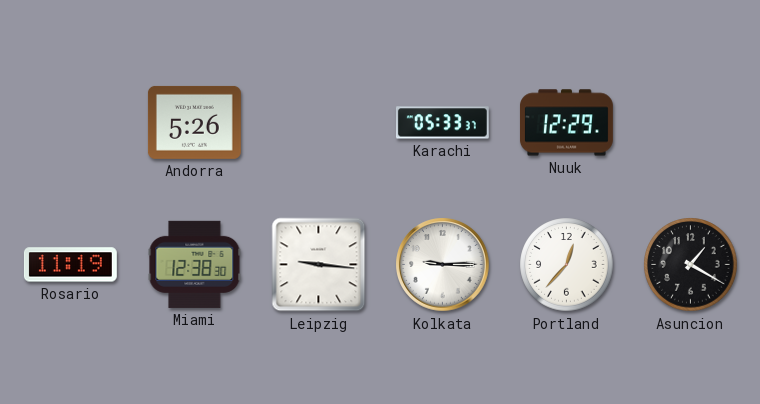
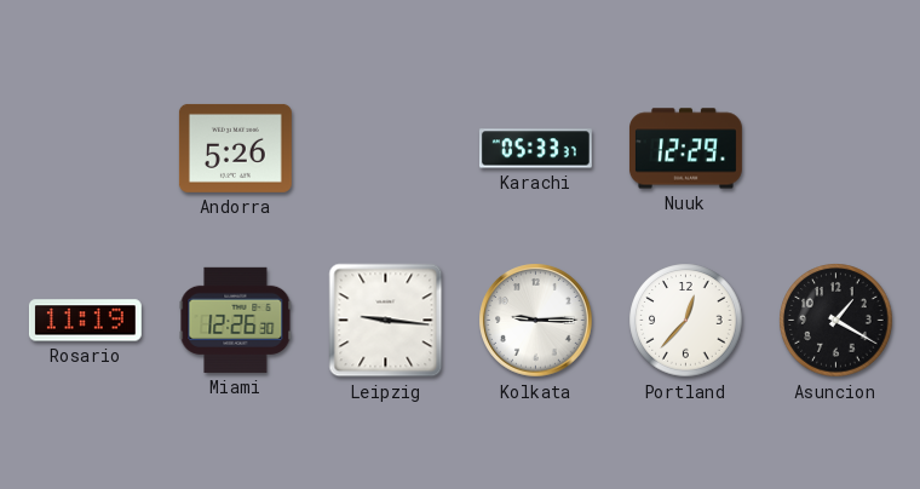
Miami: 12:38 -> 12:26
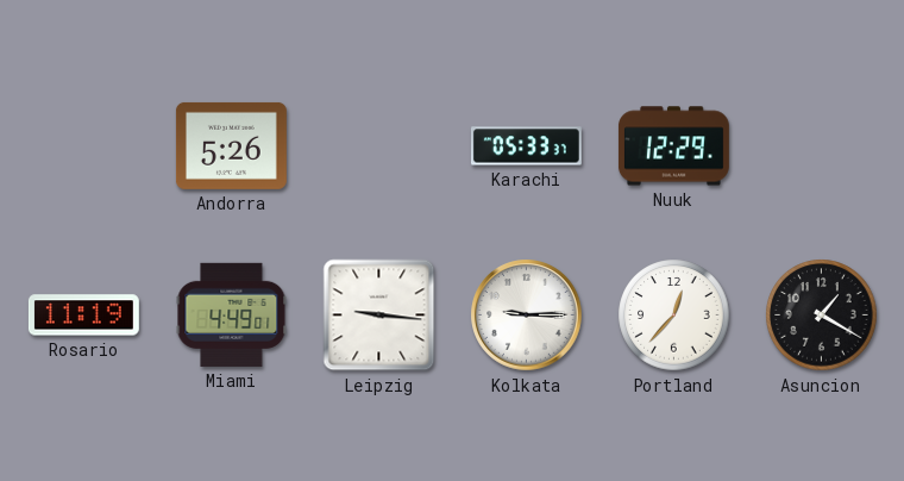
Miami: 12:26 -> 4:49
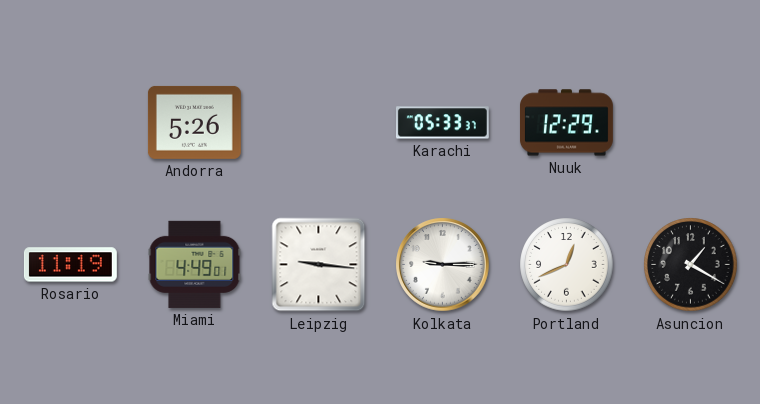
Portland: 12:37 -> 12:41
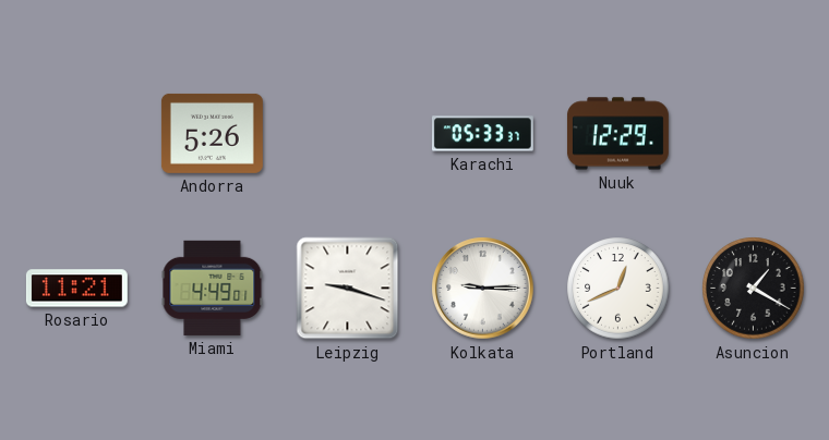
Rosario: 11:19 -> 11:21
Leipzig: 9:16 -> 9:18
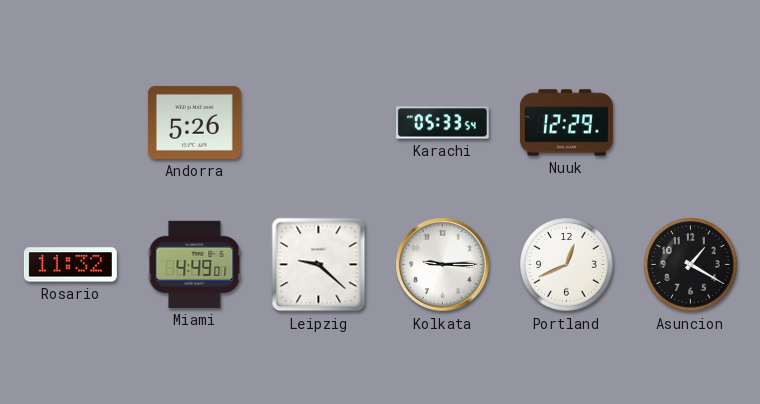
Karachi: 05:33:37 -> 05:33:54
Rosario: 11:21 -> 11:32
Leipzig: 9:18 -> 9:22
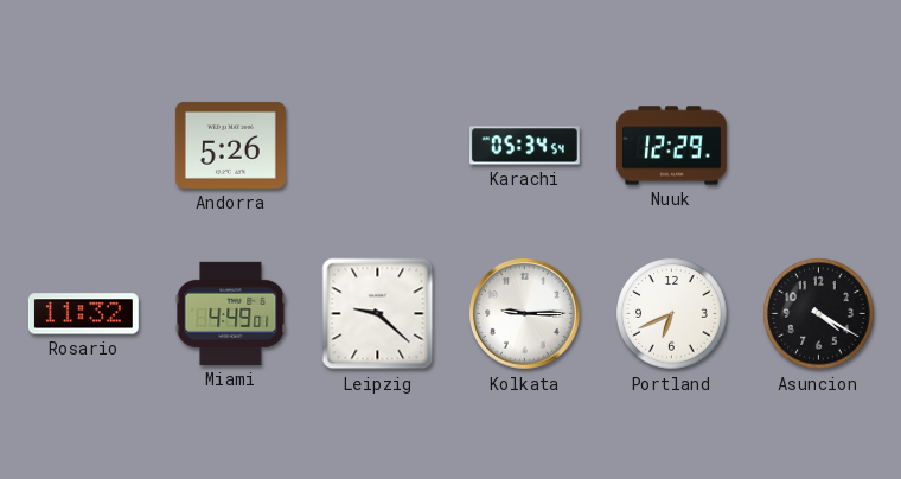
Karachi: 05:33 -> 05:34
Portland: 12:41 -> 6:41
Asuncion: 1:20 -> 4:20
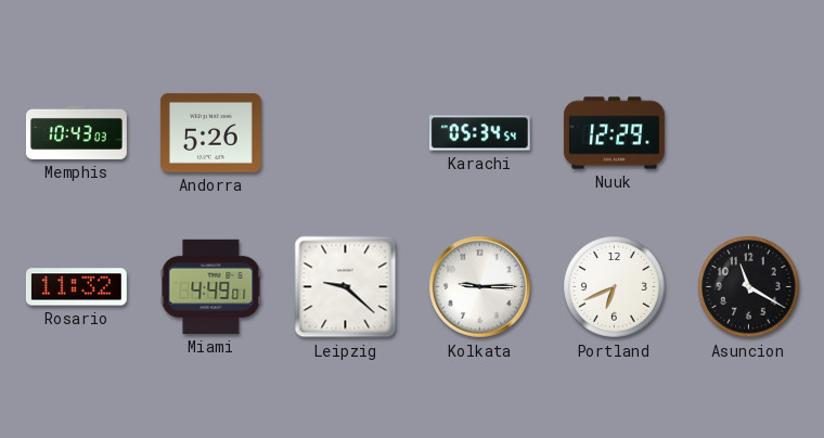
Memphis: none -> 10:43
Asuncion: 4:20 -> 11:20
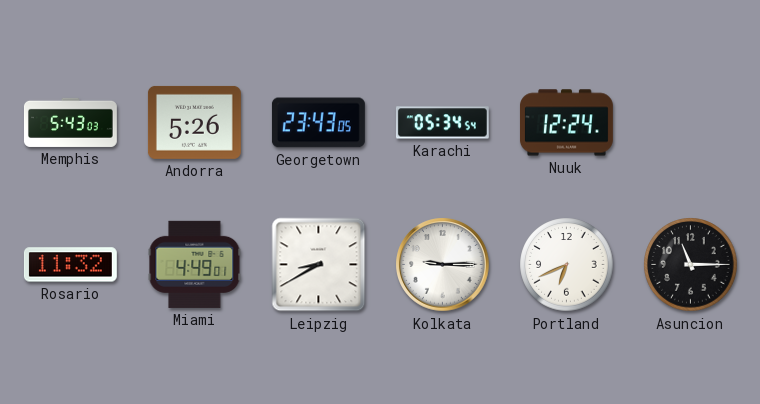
Memphis: 10:43 -> 5:43
Georgetown: none -> 23:43
Nuuk: 12:29 -> 12:24
Leipzig: 9:22 -> 8:40
Asuncion: 11:20 -> 11:15
